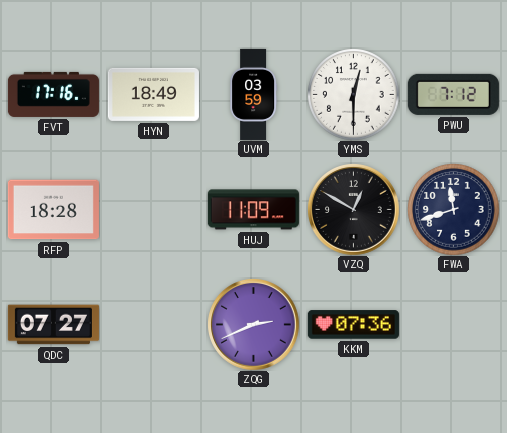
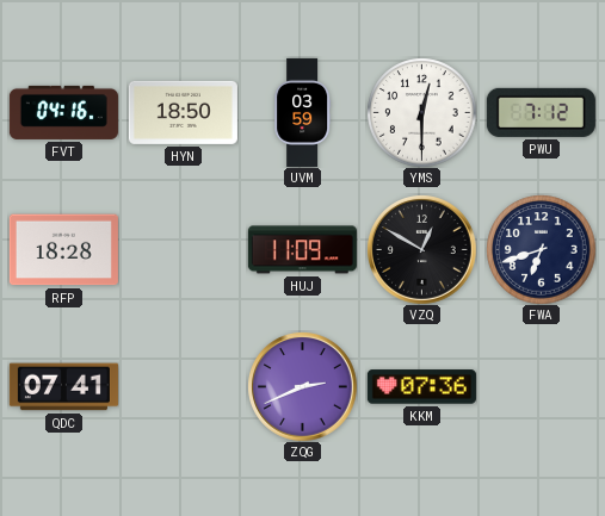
FVT: 17:16 -> 04:16
HYN: 18:49 -> 18:50
FWA: 11:42 -> 6:42
QDC: 07:27 -> 07:41
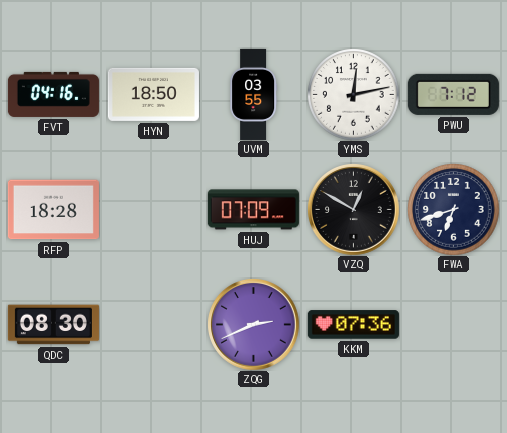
UVM: 03:59 -> 03:55
YMS: 12:30 -> 12:13
HUJ: 11:09 -> 07:09
QDC: 07:41 -> 08:30
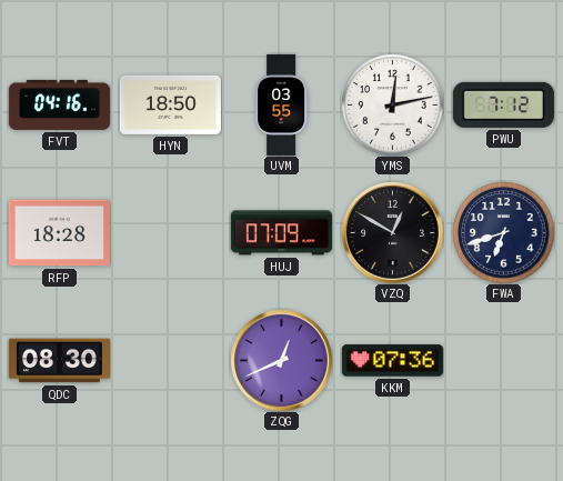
ZQG: 2:41 -> 12:41
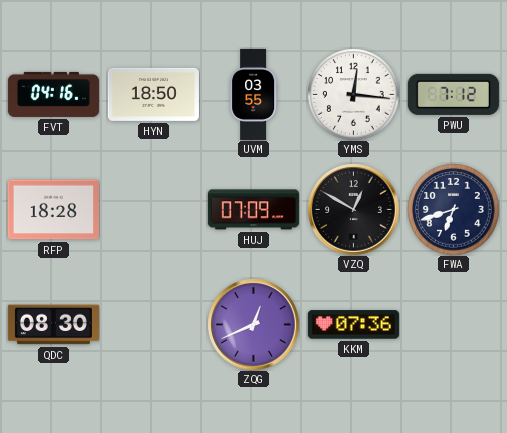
YMS: 12:13 -> 12:16
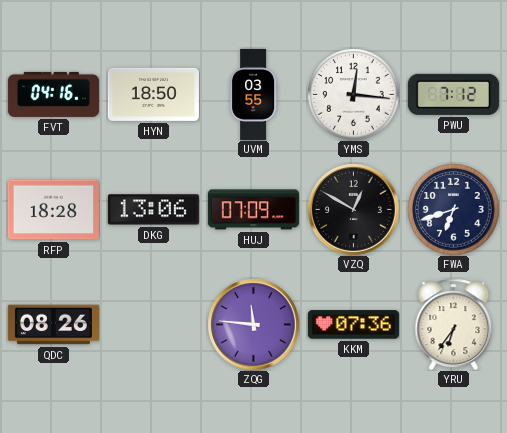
DKG: none -> 13:06
QDC: 08:30 -> 08:26
ZQG: 12:41 -> 11:46
YRU: none -> 6:36
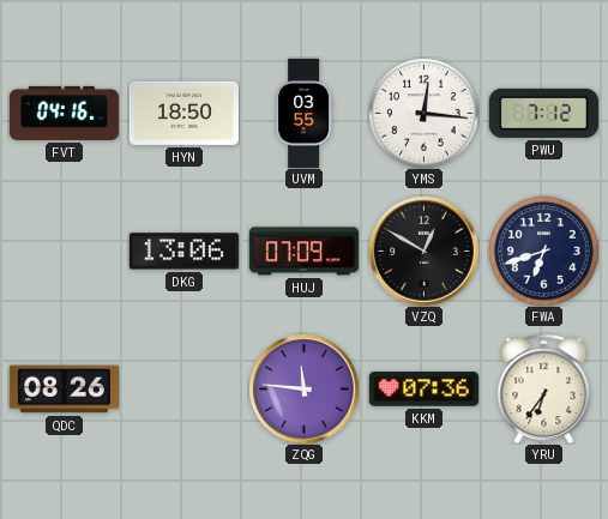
RFP: 18:28 -> none
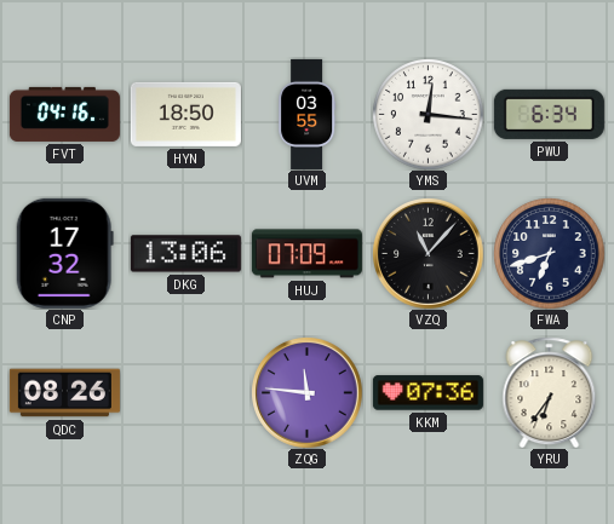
PWU: 7:12 -> 6:34
CNP: none -> 17:32
VZQ: 12:50 -> 11:07
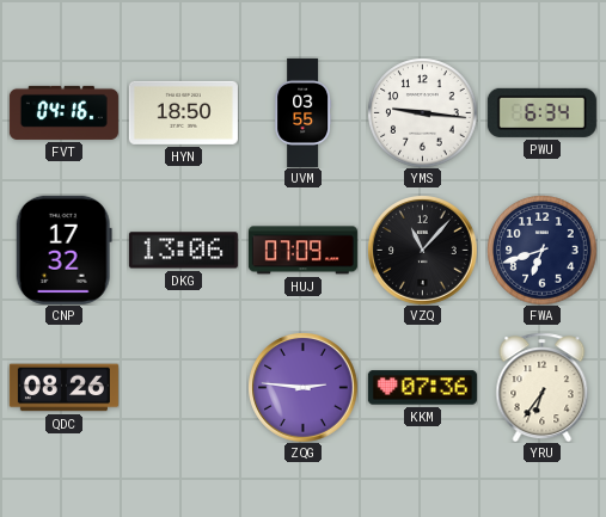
YMS: 12:16 -> 9:16
ZQG: 11:46 -> 2:46
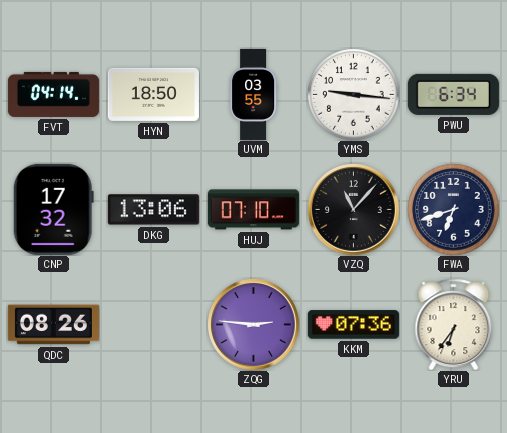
FVT: 04:16 -> 04:14
HUJ: 07:09 -> 07:10
